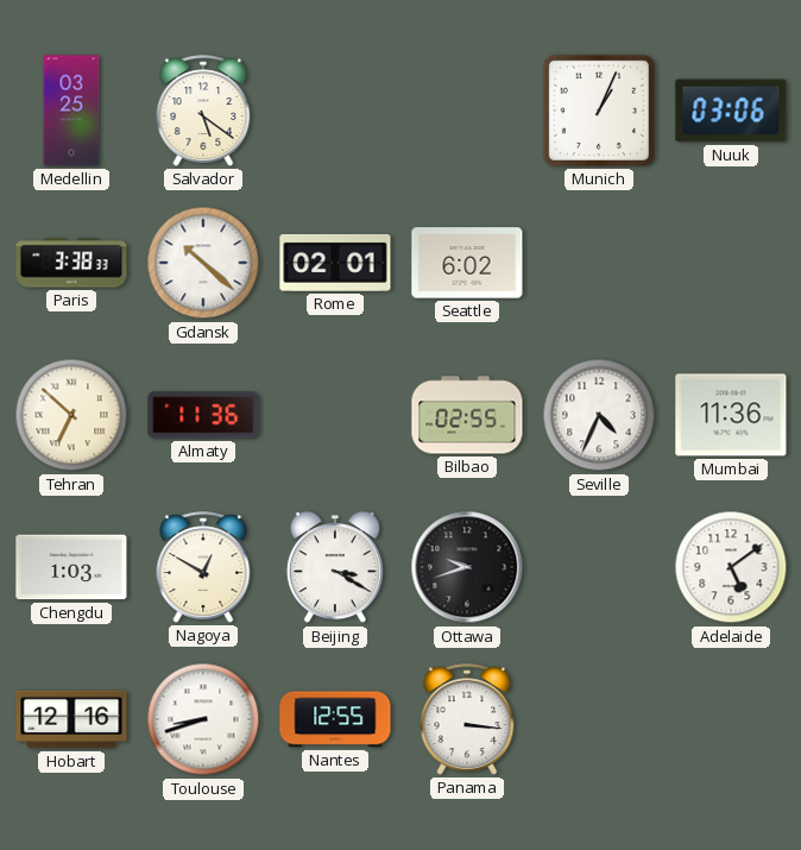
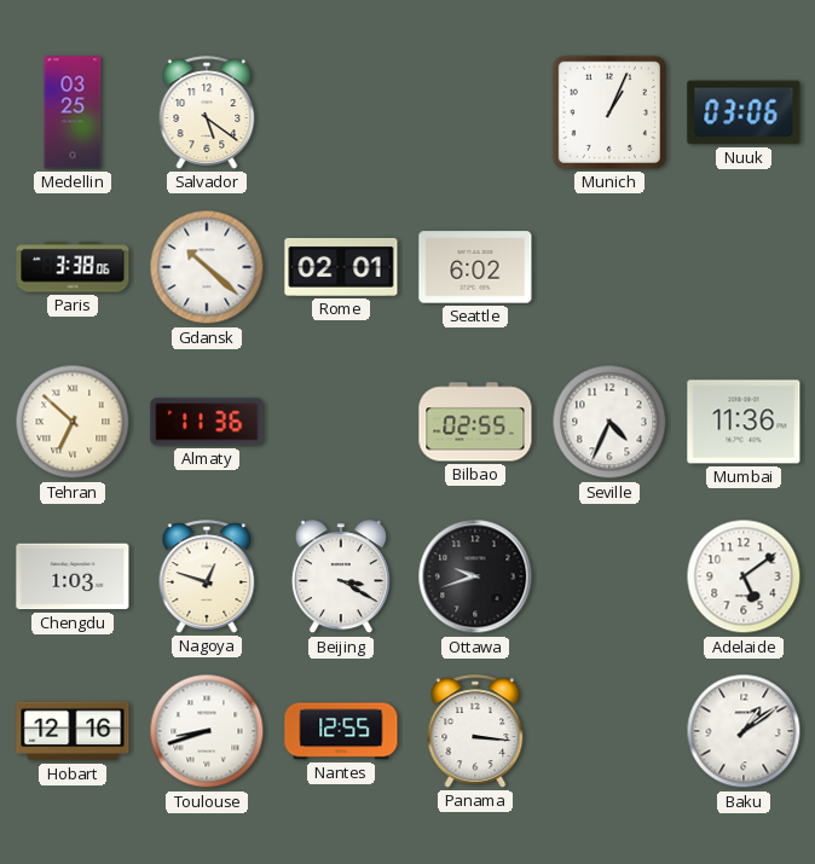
Paris: 3:38:33 -> 3:38:06
Nagoya: 12:50 -> 12:48
Baku: none -> 1:09
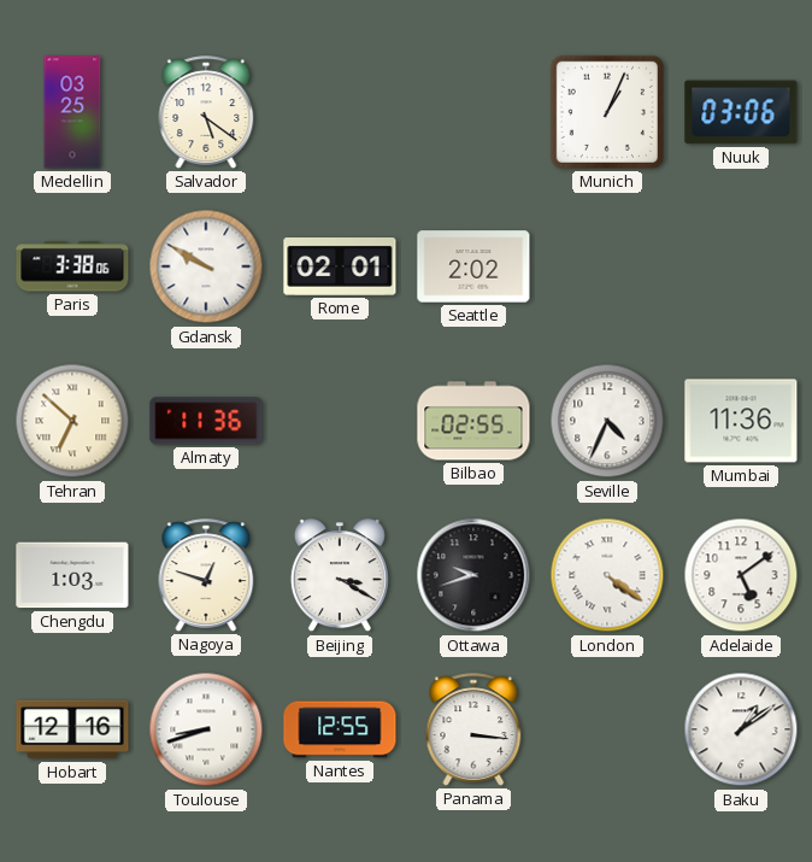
Gdansk: 10:22 -> 9:50
Seattle: 6:02 -> 2:02
London: none -> 4:21
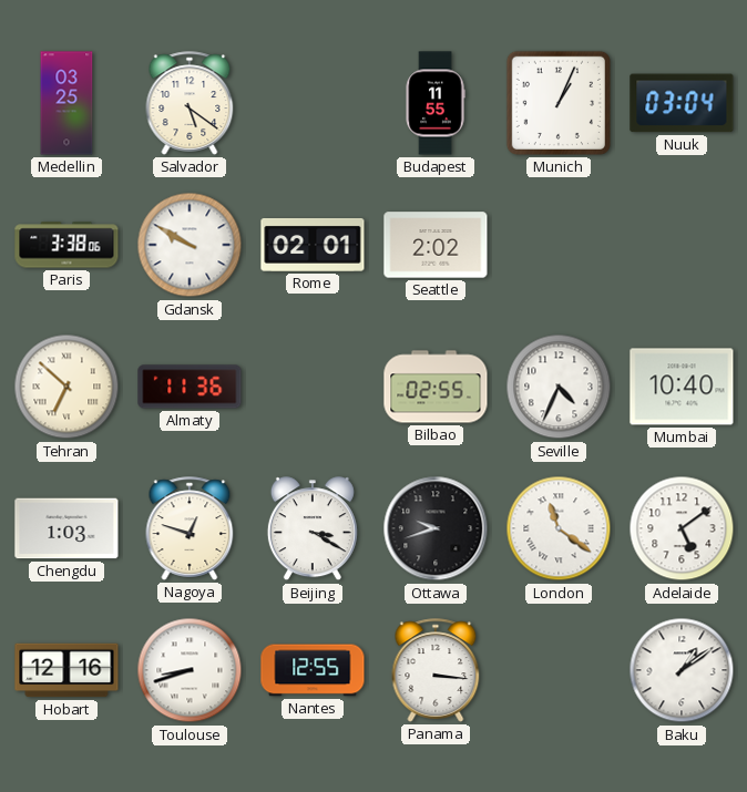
Budapest: none -> 11:55
Nuuk: 03:06 -> 03:04
Mumbai: 11:36 -> 10:40
London: 4:21 -> 11:21
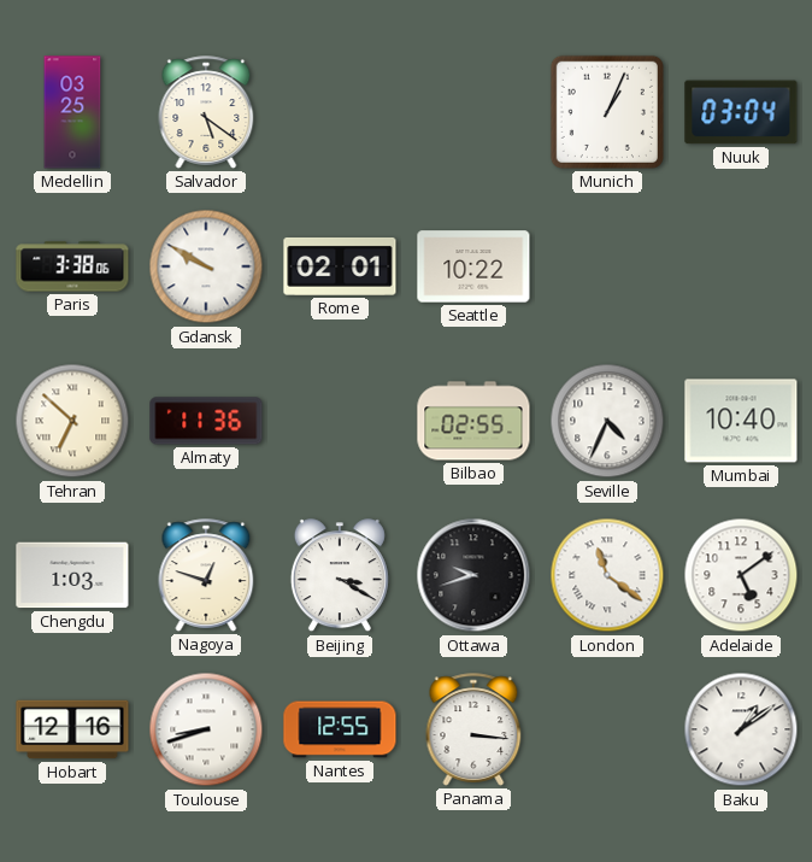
Budapest: 11:55 -> none
Seattle: 2:02 -> 10:22
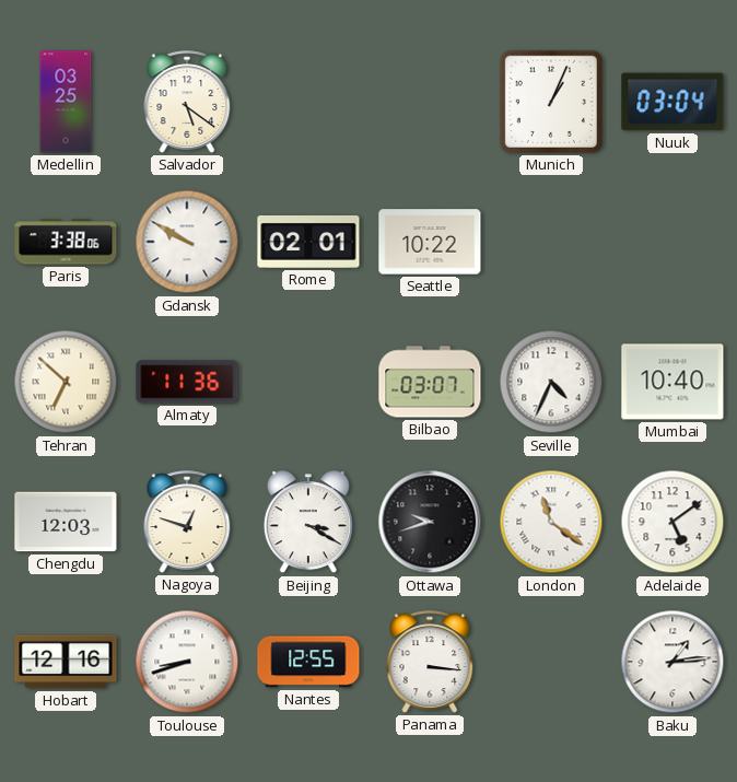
Bilbao: 02:55 -> 03:07
Chengdu: 1:03 -> 12:03
Baku: 1:09 -> 1:14
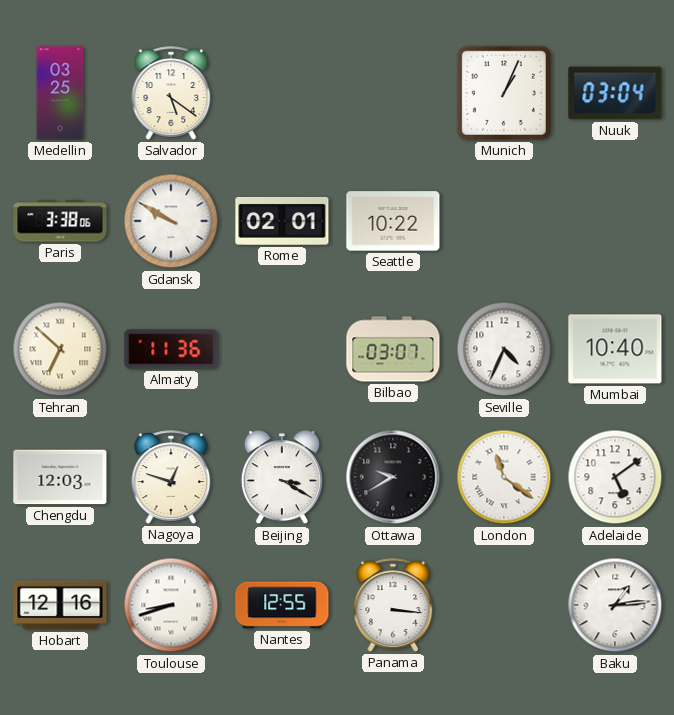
Ottawa: 9:42 -> 9:40
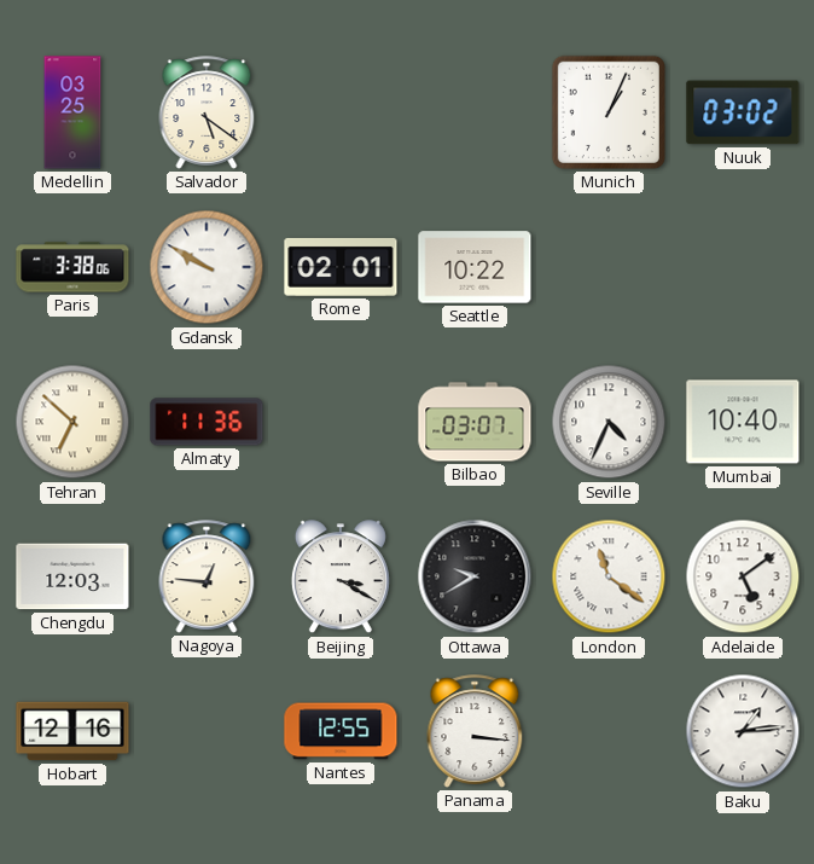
Nuuk: 03:04 -> 03:02
Nagoya: 12:48 -> 12:46
Toulouse: 8:42 -> none
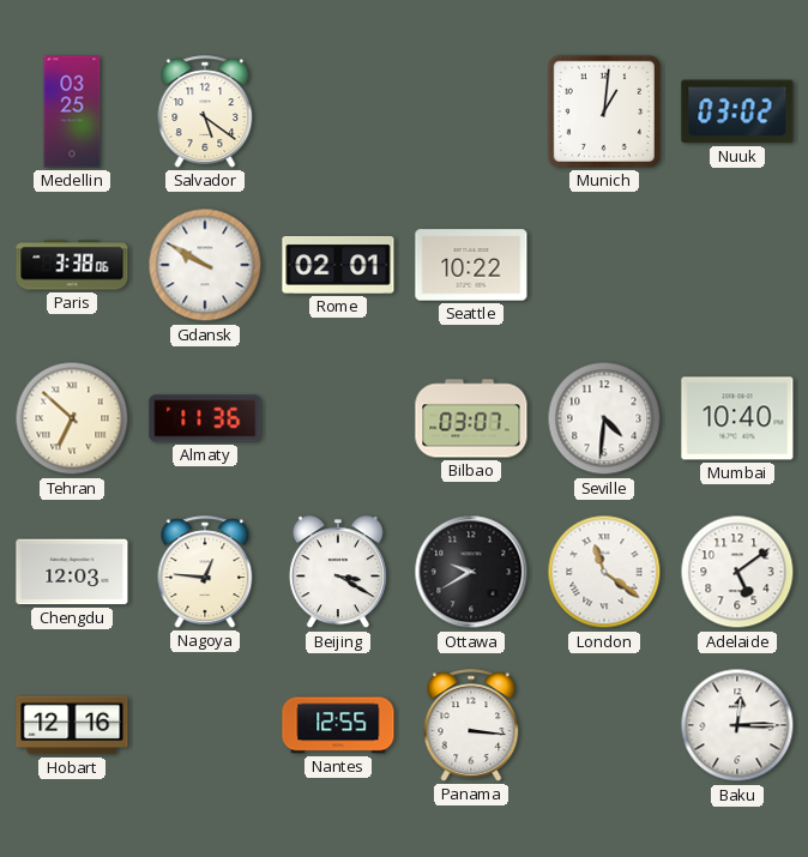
Munich: 1:04 -> 1:01
Seville: 4:34 -> 4:31
Baku: 1:14 -> 12:15
